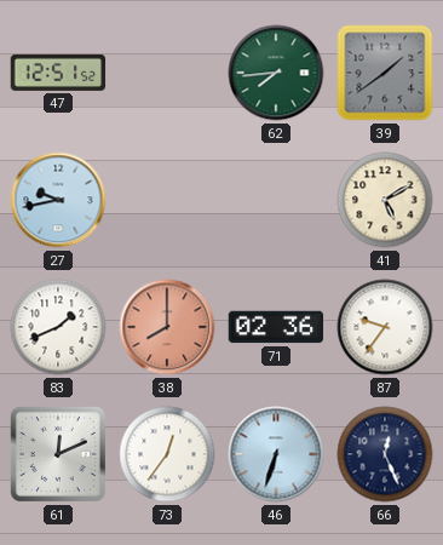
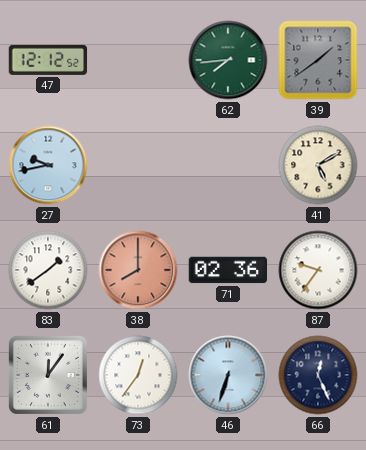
47: 12:51 -> 12:12
83: 1:41 -> 1:39
61: 12:11 -> 12:06
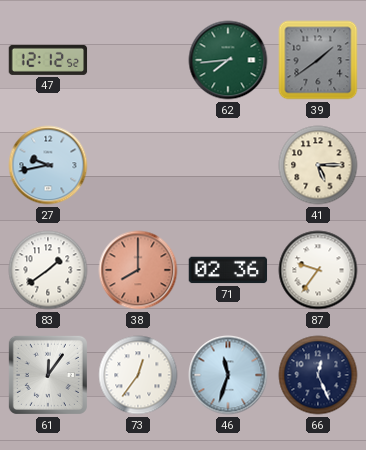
41: 5:10 -> 5:15
46: 6:33 -> 11:33
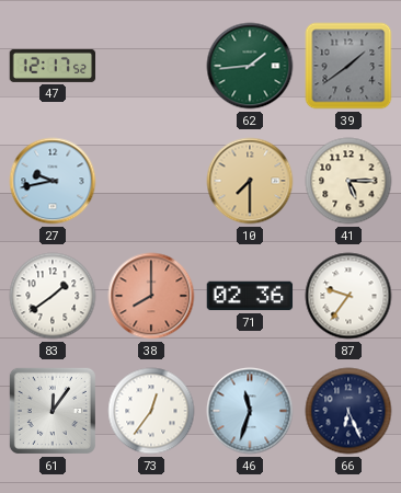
47: 12:12 -> 12:17
62: 7:44 -> 1:44
10: none -> 7:30
66: 12:26 -> 6:26
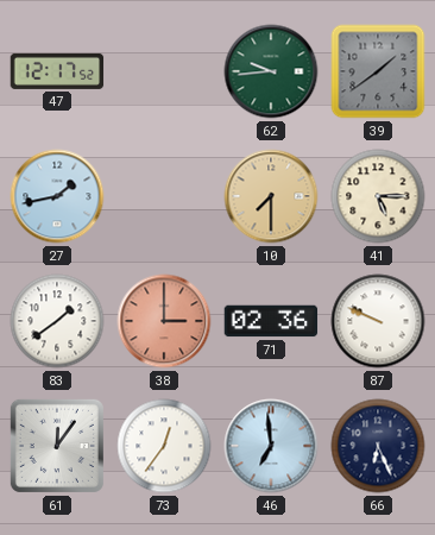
62: 1:44 -> 9:44
27: 9:43 -> 1:43
38: 8:00 -> 3:00
87: 9:36 -> 9:49
46: 11:33 -> 6:59
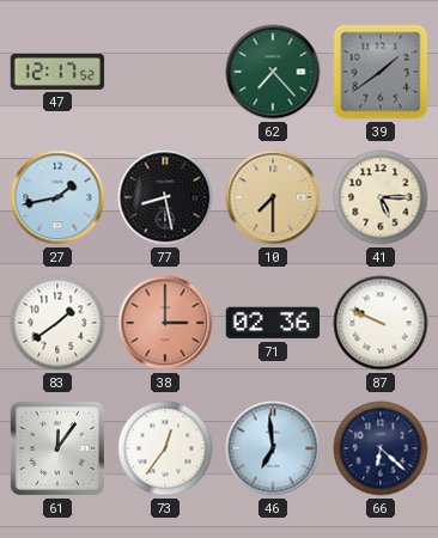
62: 9:44 -> 7:23
77: none -> 8:28
66: 6:26 -> 6:22
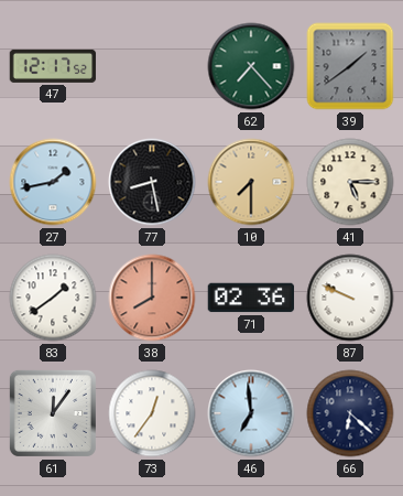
38: 3:00 -> 8:00
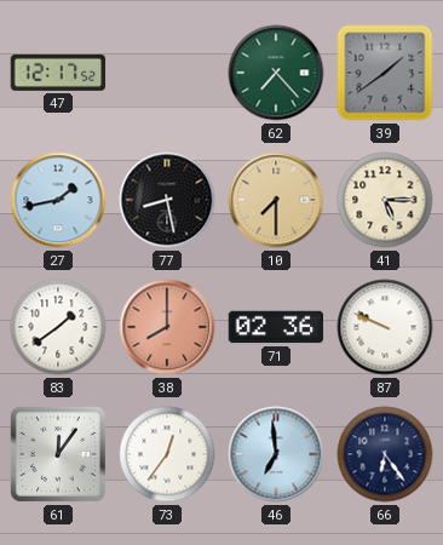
66: 6:22 -> 6:24
